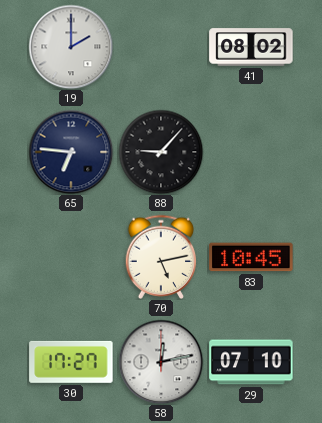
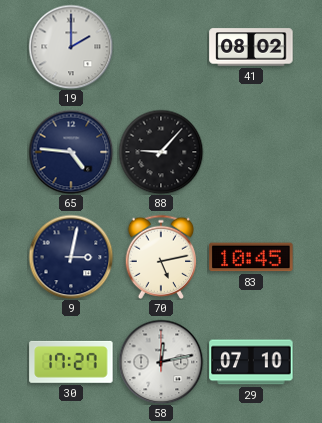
65: 6:46 -> 4:46
9: none -> 3:02
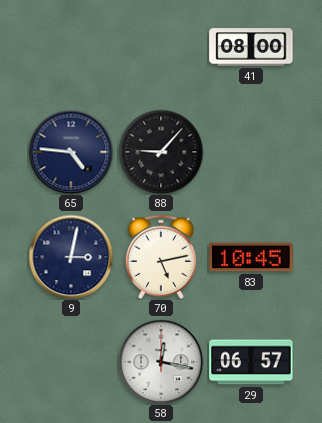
19: 2:00 -> none
41: 08:02 -> 08:00
30: 17:27 -> none
58: 12:13 -> 12:17
29: 07:10 -> 06:57
